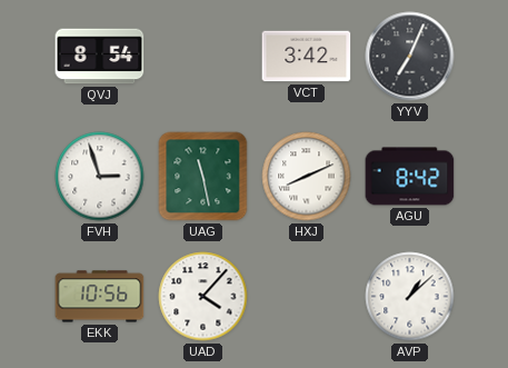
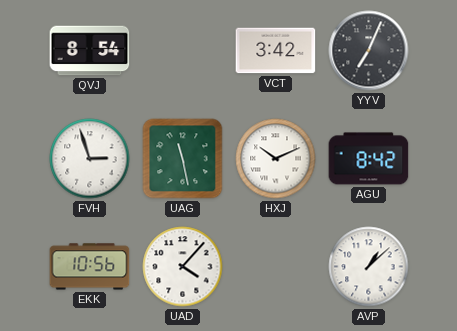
HXJ: 8:11 -> 10:11
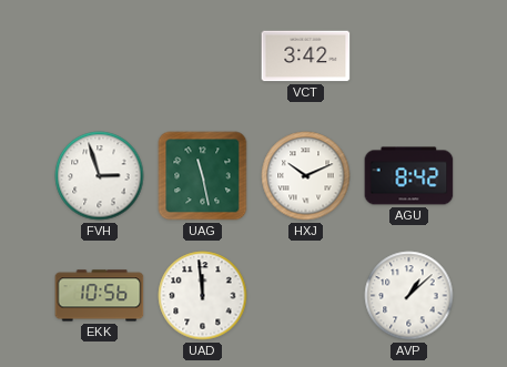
QVJ: 8:54 -> none
YYV: 7:04 -> none
UAD: 4:07 -> 11:59
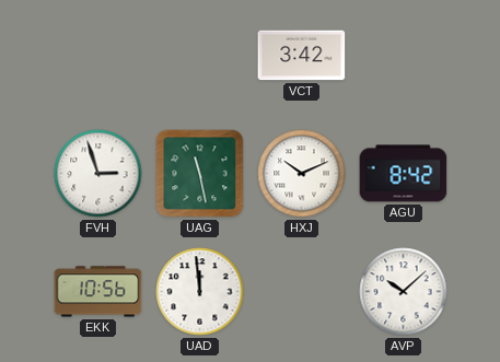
AVP: 1:08 -> 10:08
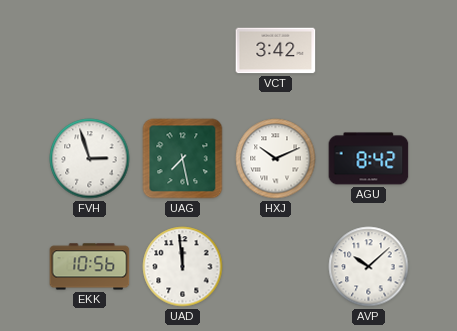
UAG: 11:28 -> 7:28
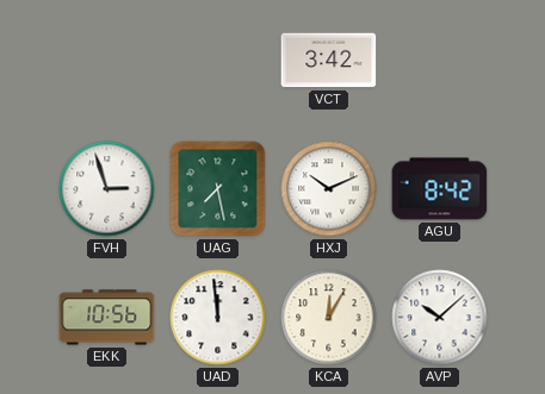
KCA: none -> 12:05
